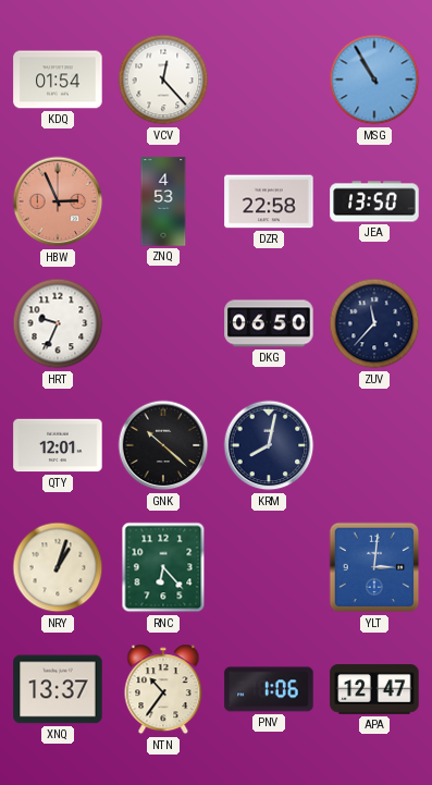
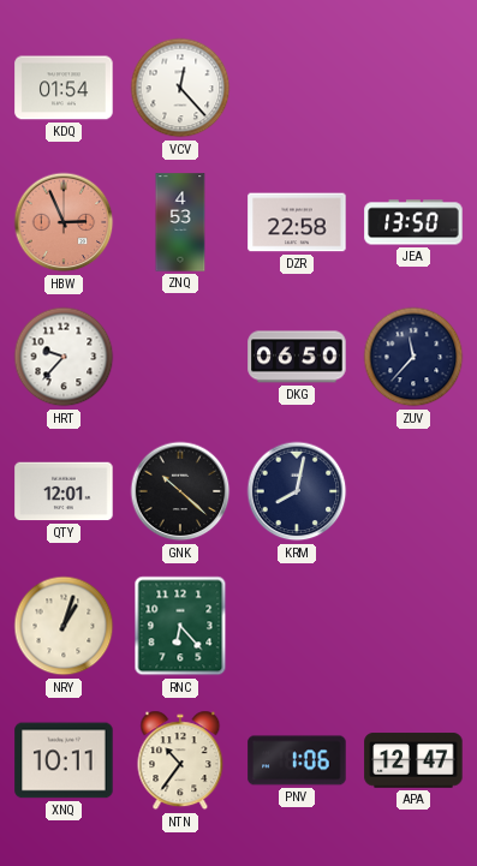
MSG: 10:55 -> none
HRT: 9:34 -> 9:37
YLT: 3:01 -> none
XNQ: 13:37 -> 10:11
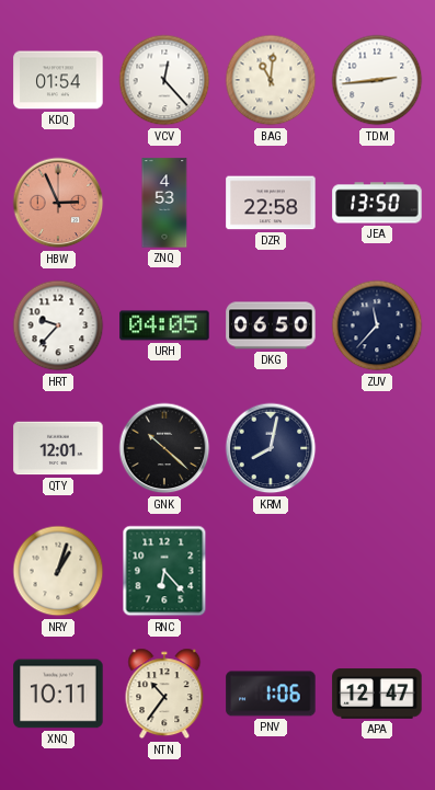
BAG: none -> 11:01
TDM: none -> 2:44
URH: none -> 04:05
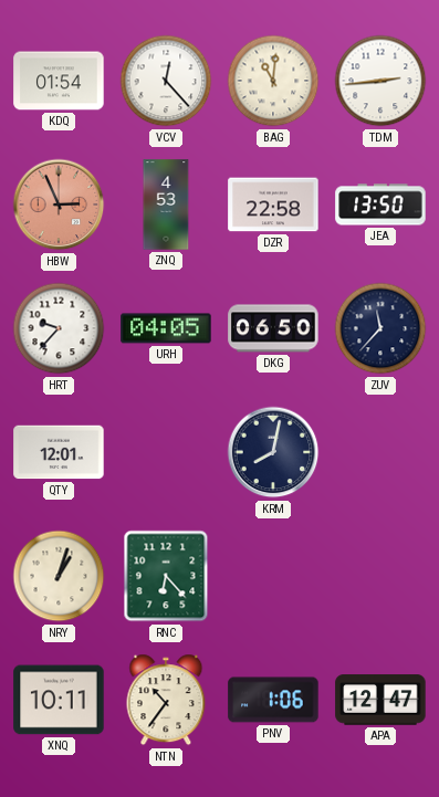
GNK: 10:22 -> none
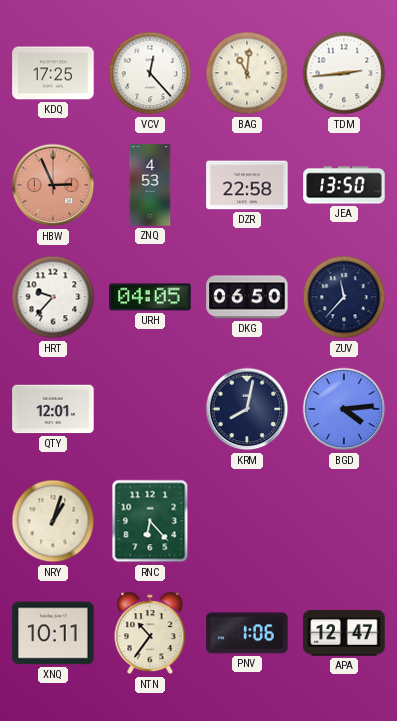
KDQ: 01:54 -> 17:25
BGD: none -> 4:14
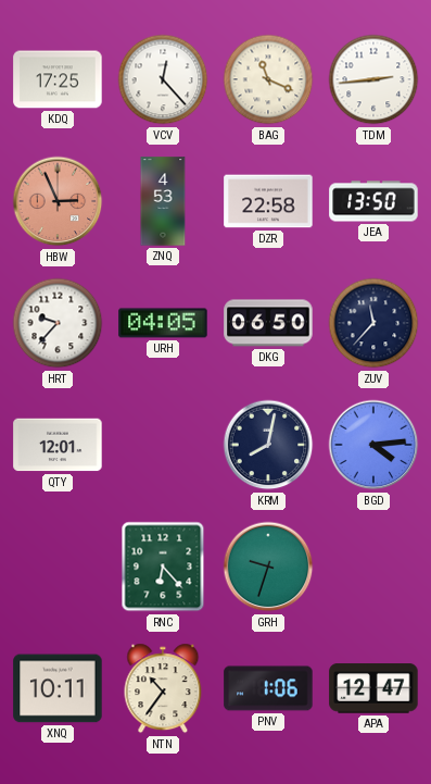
BAG: 11:01 -> 11:19
NRY: 1:03 -> none
GRH: none -> 9:33
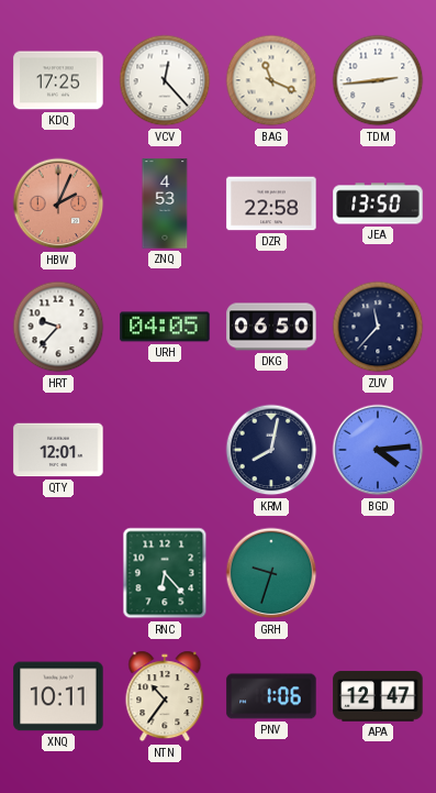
HBW: 2:56 -> 2:04
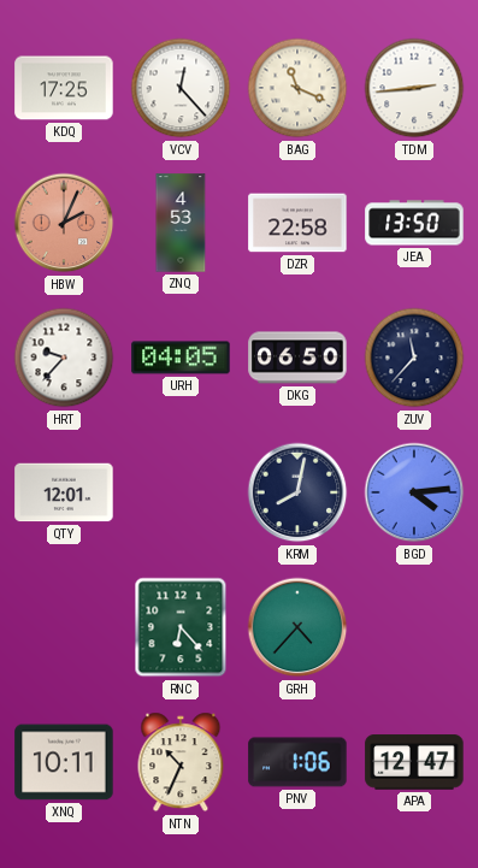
GRH: 9:33 -> 4:37
NTN: 10:36 -> 10:34
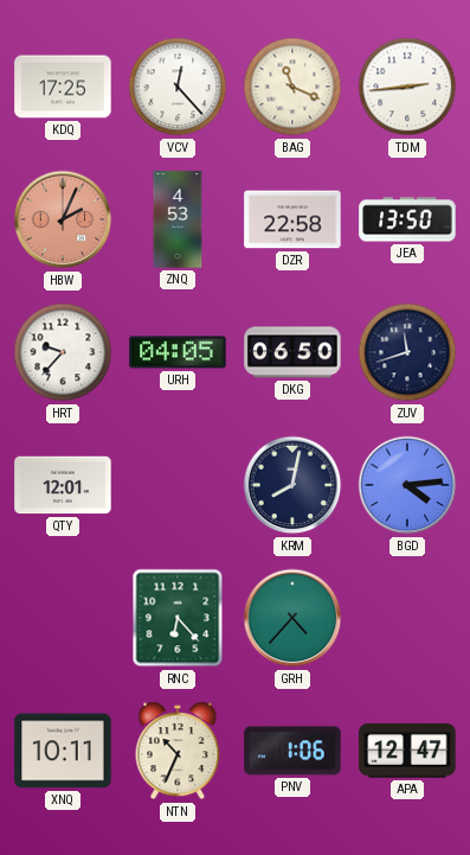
ZUV: 11:37 -> 11:42
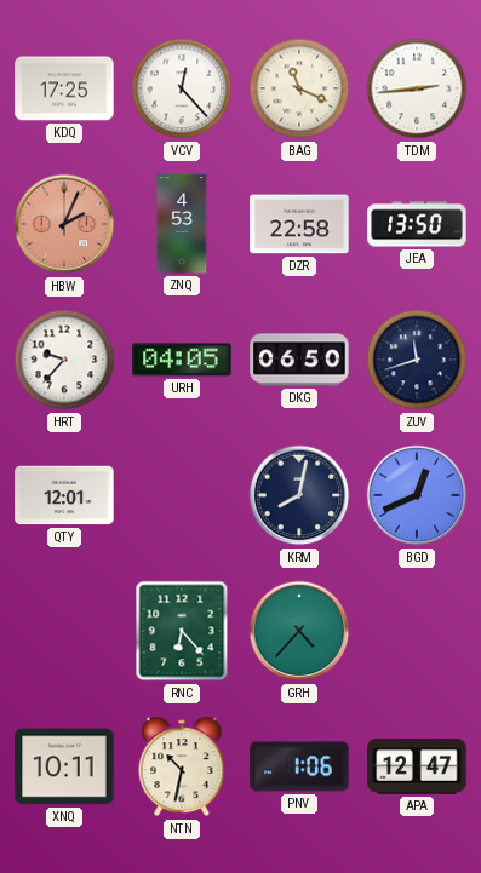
BGD: 4:14 -> 12:41
NTN: 10:34 -> 10:32
